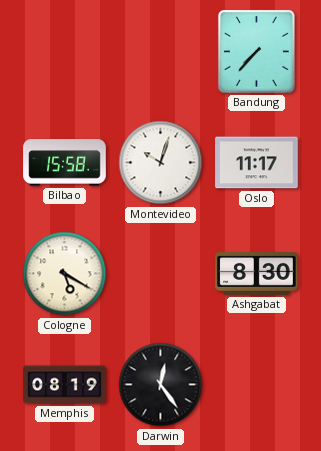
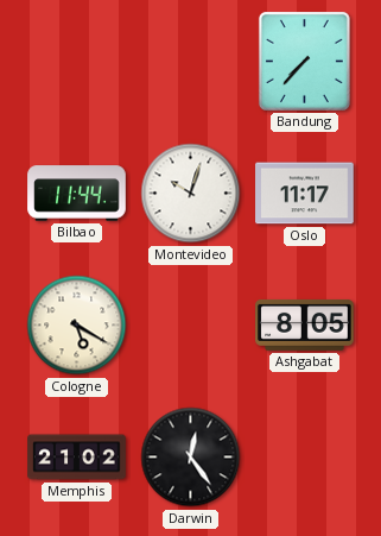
Bilbao: 15:58 -> 11:44
Ashgabat: 8:30 -> 8:05
Memphis: 08:19 -> 21:02
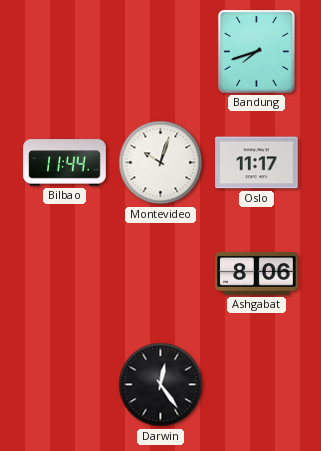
Bandung: 7:37 -> 7:42
Cologne: 5:20 -> none
Ashgabat: 8:05 -> 8:06
Memphis: 21:02 -> none
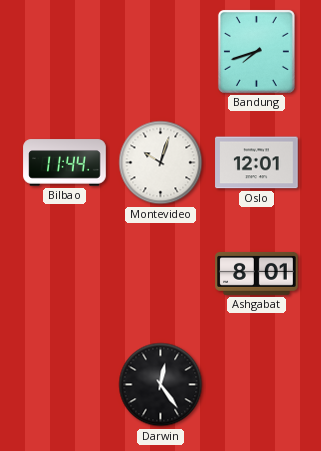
Oslo: 11:17 -> 12:01
Ashgabat: 8:06 -> 8:01
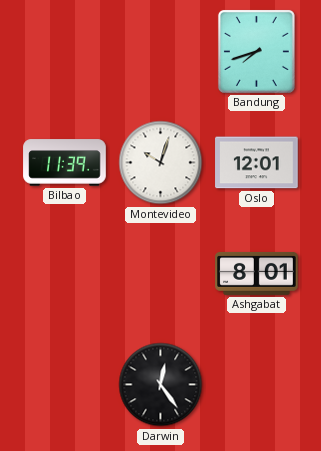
Bilbao: 11:44 -> 11:39
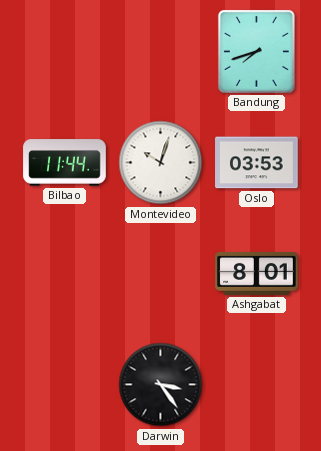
Bilbao: 11:39 -> 11:44
Oslo: 12:01 -> 03:53
Darwin: 12:24 -> 3:24
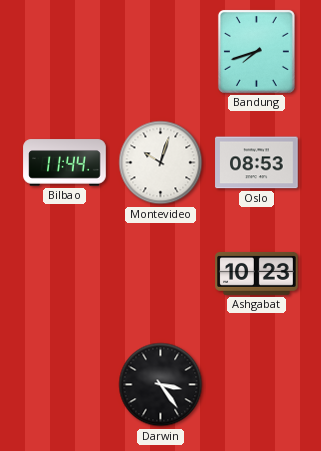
Oslo: 03:53 -> 08:53
Ashgabat: 8:01 -> 10:23
